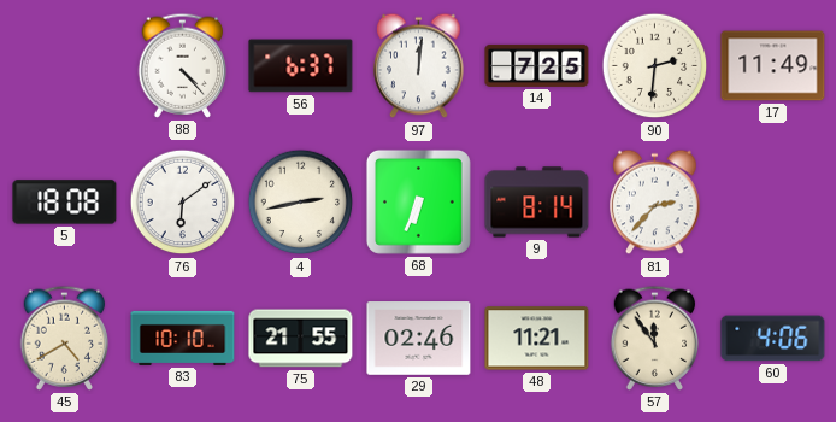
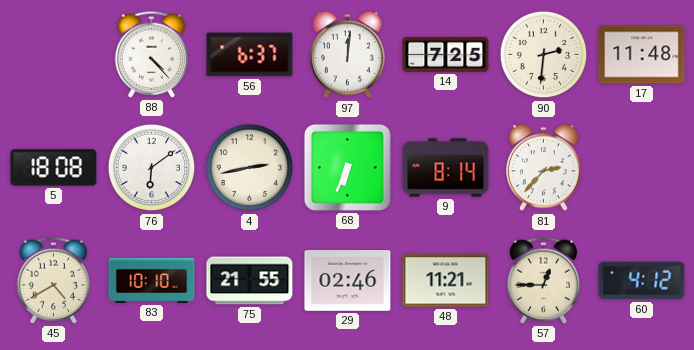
17: 11:49 -> 11:48
57: 11:54 -> 12:45
60: 4:06 -> 4:12
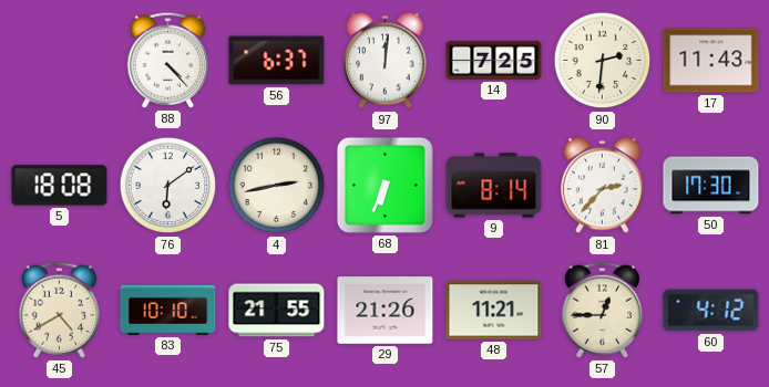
17: 11:48 -> 11:43
50: none -> 17:30
29: 02:46 -> 21:26
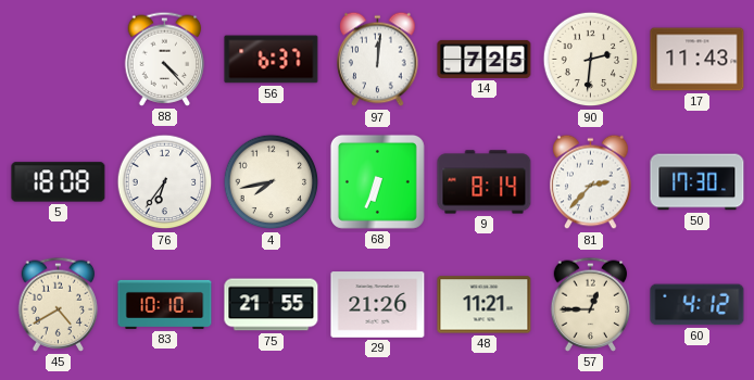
76: 6:09 -> 6:36
4: 2:43 -> 7:43
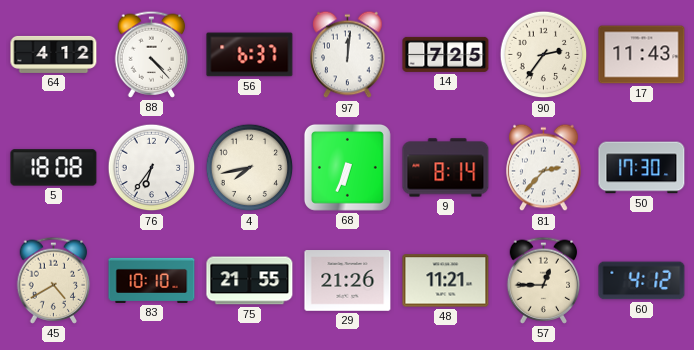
64: none -> 4:12
90: 2:31 -> 2:36
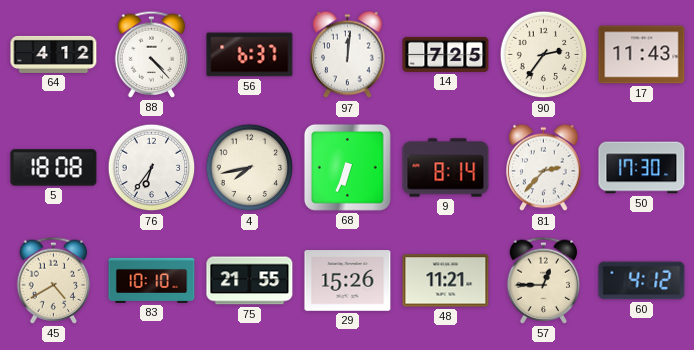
29: 21:26 -> 15:26
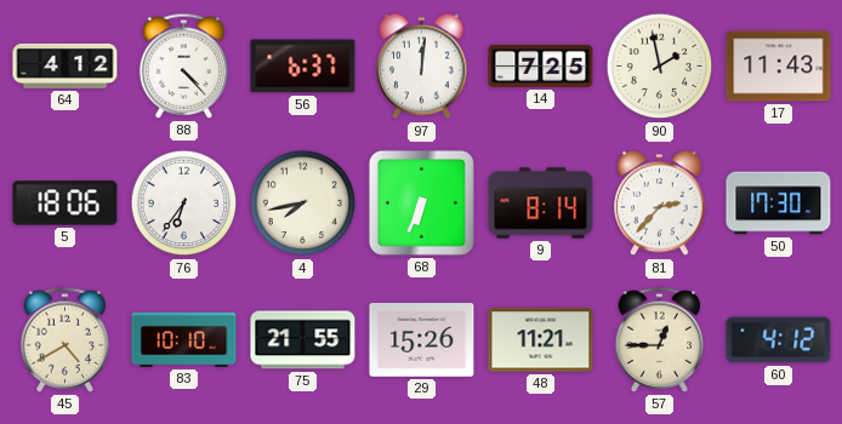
90: 2:36 -> 1:58
5: 18:08 -> 18:06
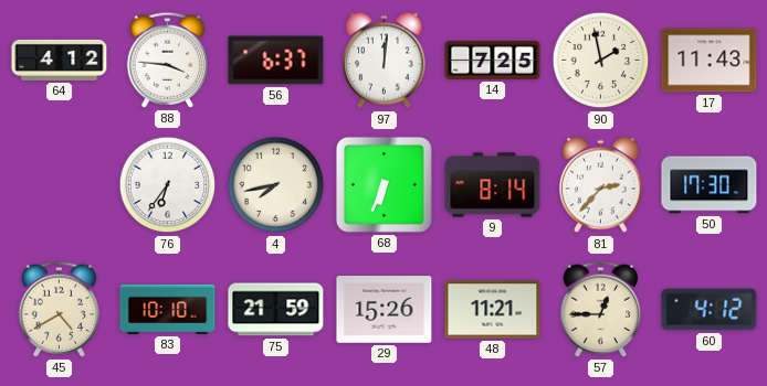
88: 4:23 -> 3:46
5: 18:06 -> none
75: 21:55 -> 21:59
